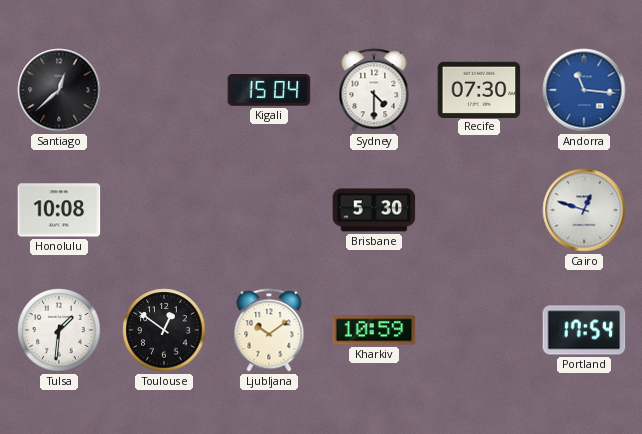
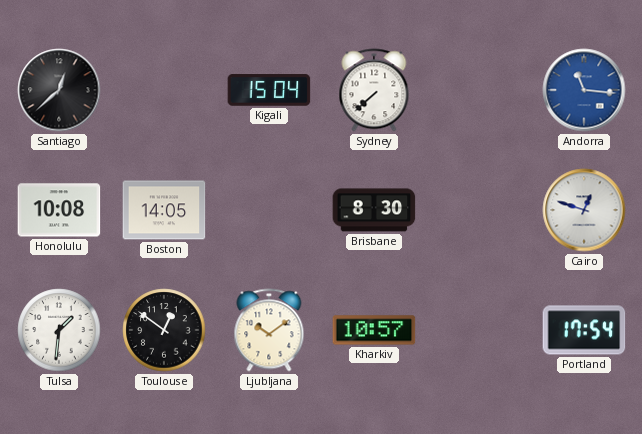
Sydney: 4:30 -> 7:38
Recife: 07:30 -> none
Boston: none -> 14:05
Brisbane: 5:30 -> 8:30
Kharkiv: 10:59 -> 10:57
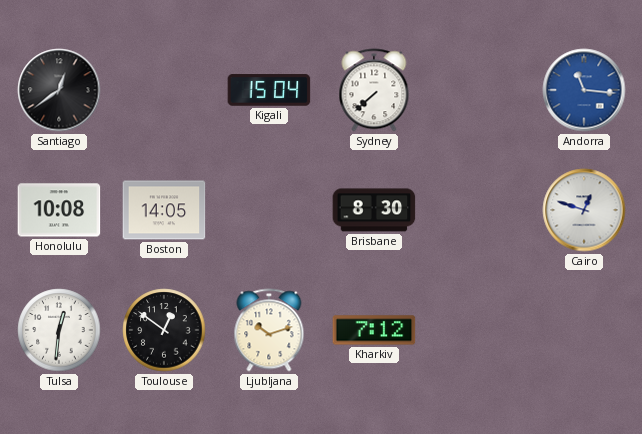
Santiago: 12:38 -> 12:39
Tulsa: 1:31 -> 12:31
Ljubljana: 10:09 -> 10:12
Kharkiv: 10:57 -> 7:12
Portland: 17:54 -> none
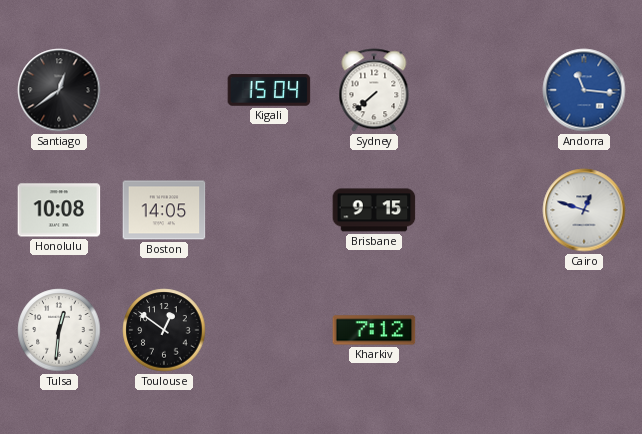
Brisbane: 8:30 -> 9:15
Ljubljana: 10:12 -> none
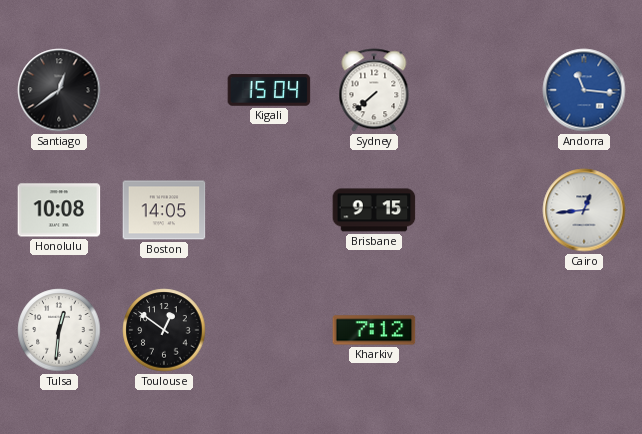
Cairo: 12:48 -> 12:44
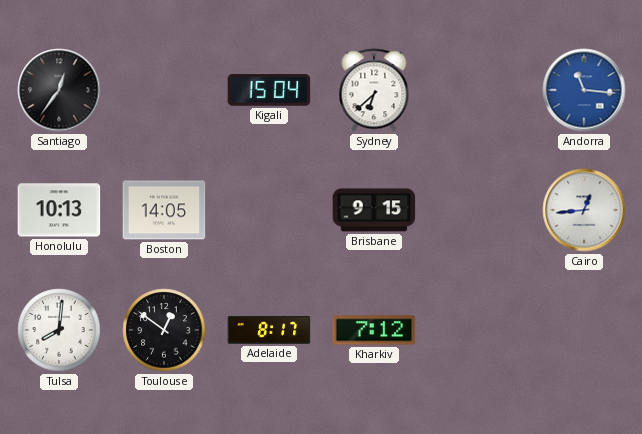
Santiago: 12:39 -> 12:36
Sydney: 7:38 -> 6:38
Honolulu: 10:08 -> 10:13
Tulsa: 12:31 -> 8:01
Adelaide: none -> 8:17
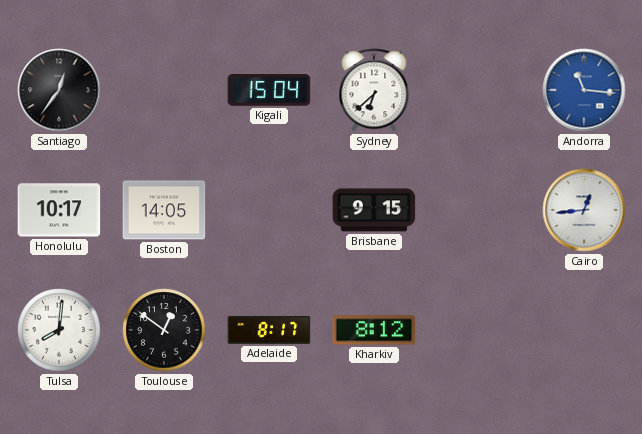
Honolulu: 10:13 -> 10:17
Kharkiv: 7:12 -> 8:12
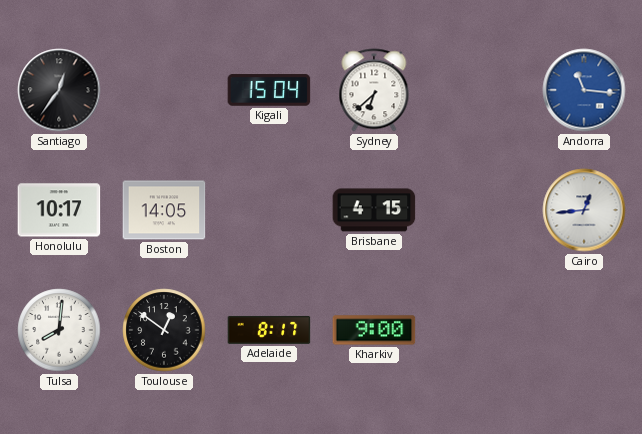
Brisbane: 9:15 -> 4:15
Kharkiv: 8:12 -> 9:00
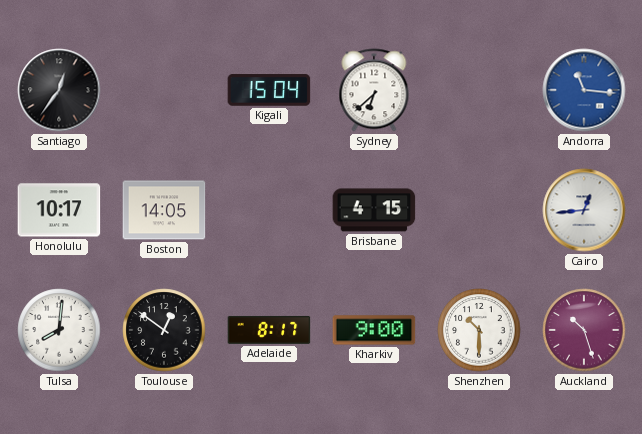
Shenzhen: none -> 10:30
Auckland: none -> 10:27
